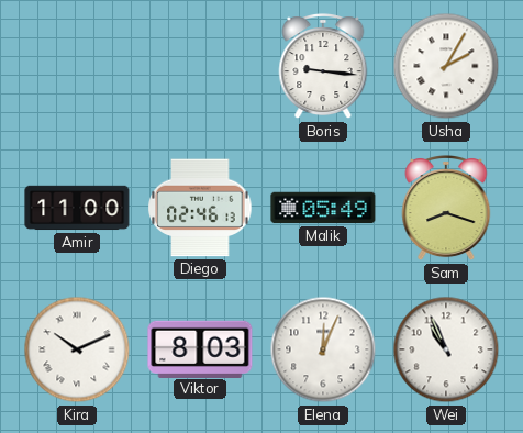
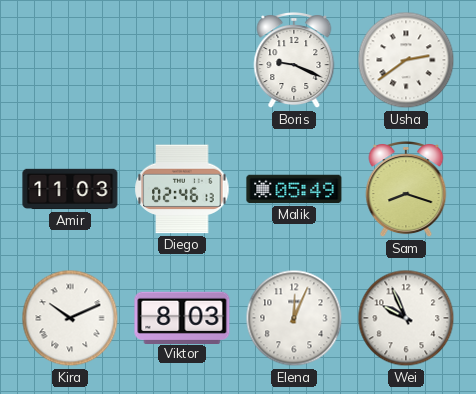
Boris: 9:16 -> 9:19
Usha: 2:05 -> 2:39
Amir: 11:00 -> 11:03
Wei: 10:56 -> 9:56
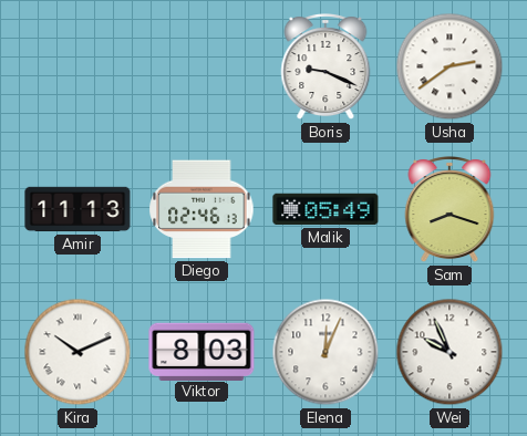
Amir: 11:03 -> 11:13
